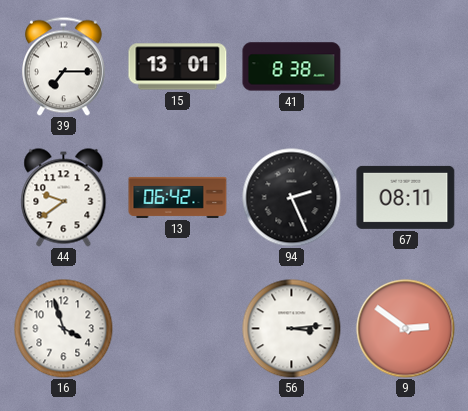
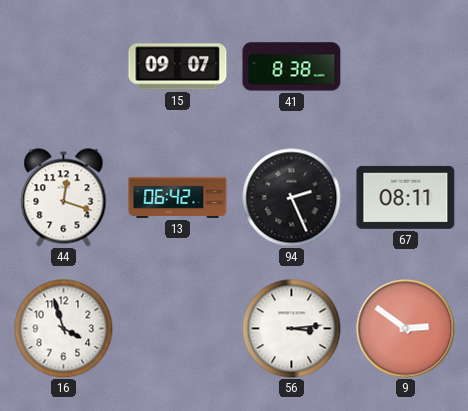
39: 7:15 -> none
15: 13:01 -> 09:07
44: 9:39 -> 12:18
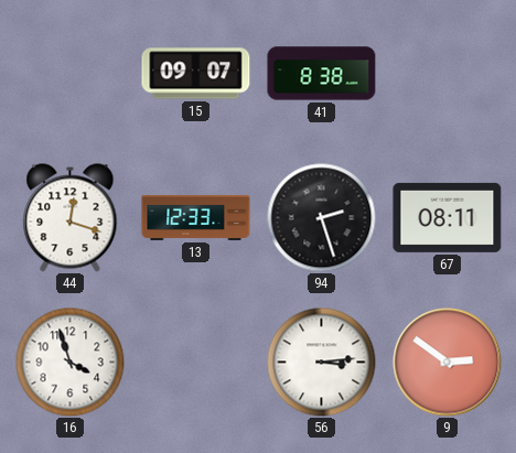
13: 06:42 -> 12:33
94: 2:26 -> 2:27
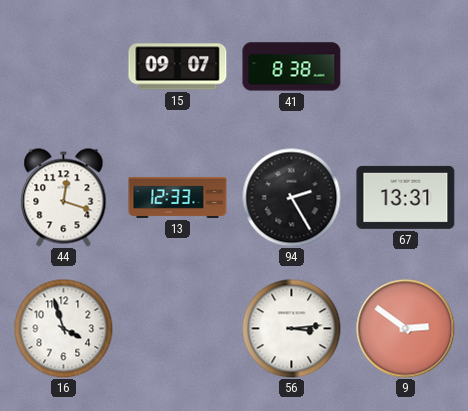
94: 2:27 -> 2:25
67: 08:11 -> 13:31
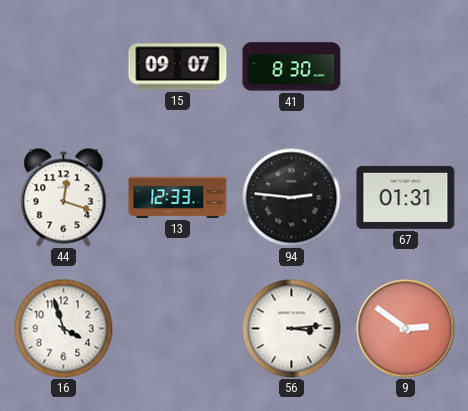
41: 8:38 -> 8:30
94: 2:25 -> 2:46
67: 13:31 -> 01:31
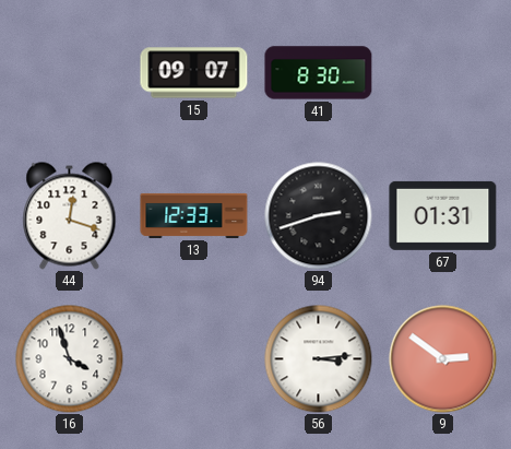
94: 2:46 -> 2:42
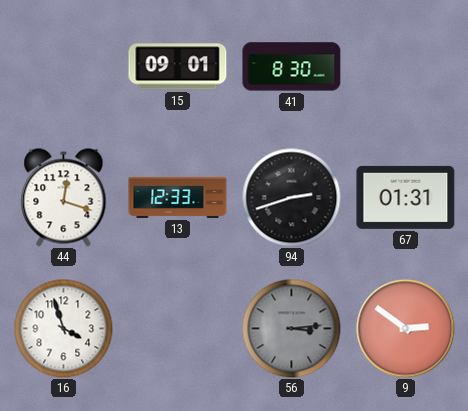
15: 09:07 -> 09:01
56 dial: white -> grey
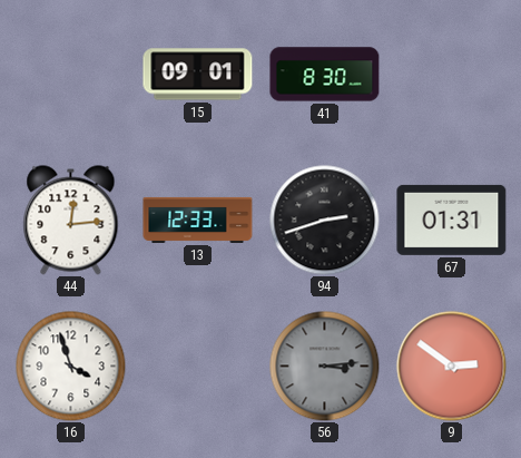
44: 12:18 -> 12:14
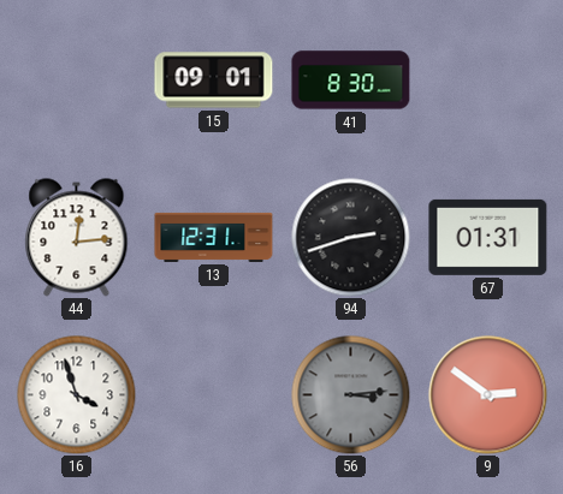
13: 12:33 -> 12:31
